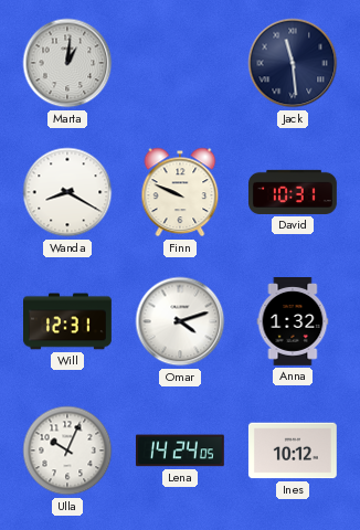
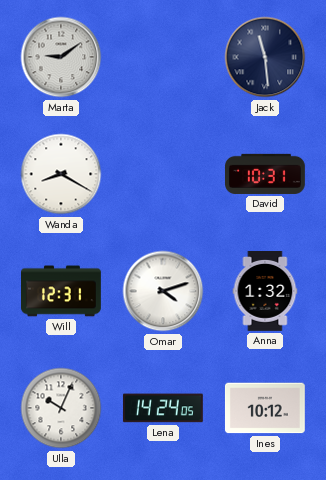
Marta: 1:01 -> 9:09
Finn: 9:49 -> none
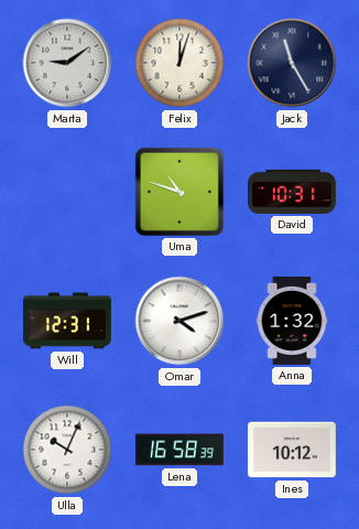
Felix: none -> 12:03
Jack: 11:29 -> 11:25
Wanda: 8:20 -> none
Uma: none -> 10:48
Lena: 14:24 -> 16:58
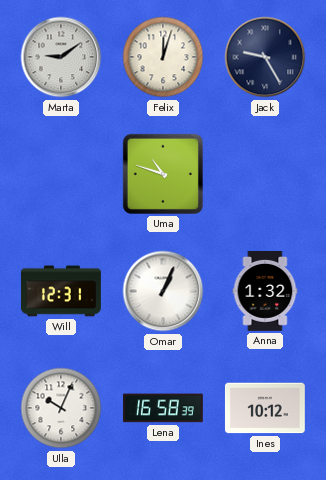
Jack: 11:25 -> 9:25
David: 10:31 -> none
Omar: 4:12 -> 1:04
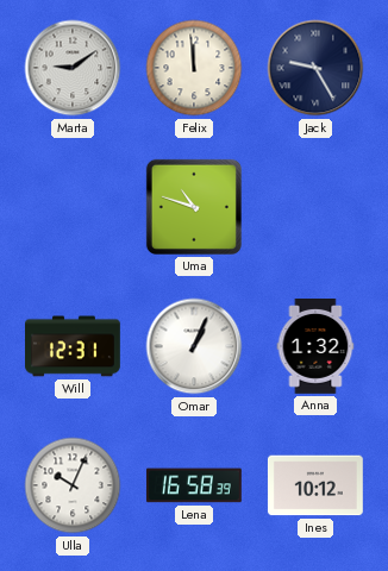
Felix: 12:03 -> 11:59
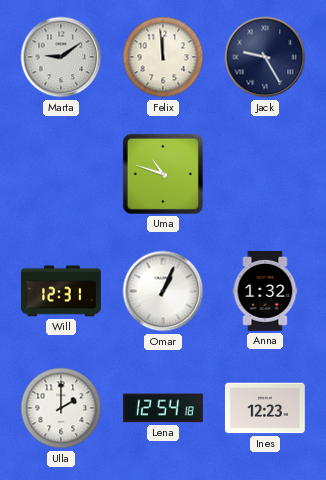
Ulla: 10:04 -> 2:00
Lena: 16:58 -> 12:54
Ines: 10:12 -> 12:23
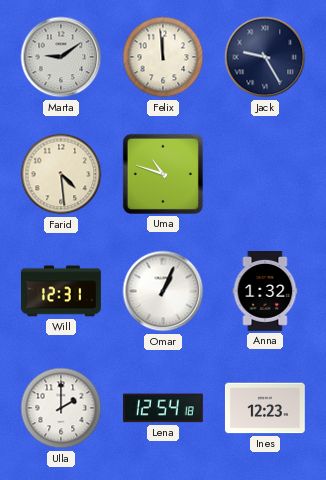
Farid: none -> 4:29
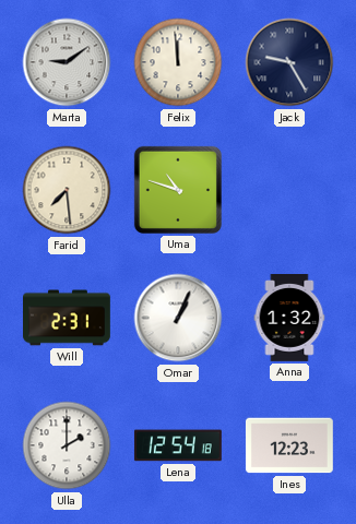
Farid: 4:29 -> 7:29
Will: 12:31 -> 2:31
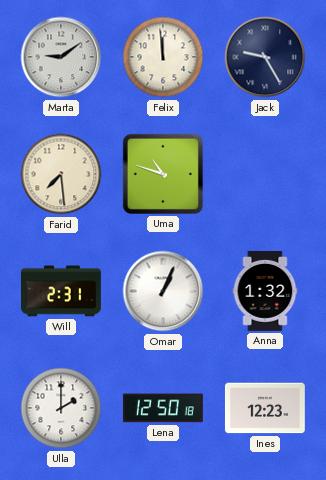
Lena: 12:54 -> 12:50
